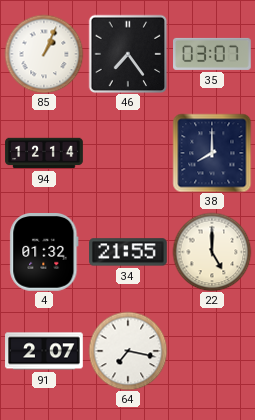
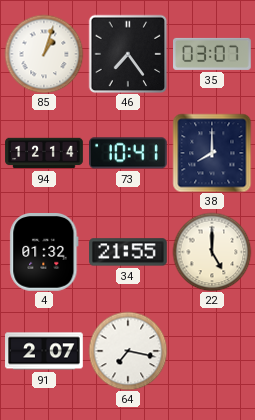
85: 1:04 -> 1:03
73: none -> 10:41
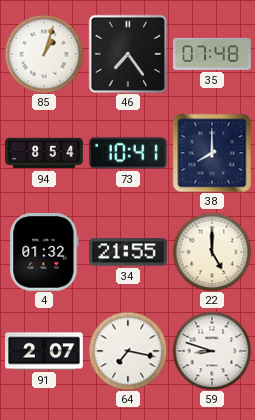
35: 03:07 -> 07:48
94: 12:14 -> 8:54
59: none -> 8:48
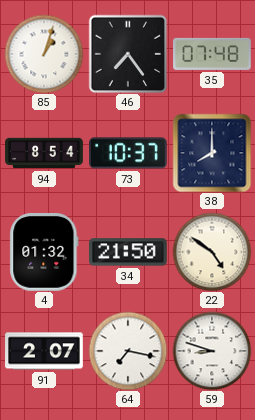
73: 10:41 -> 10:37
34: 21:55 -> 21:50
22: 5:00 -> 4:51
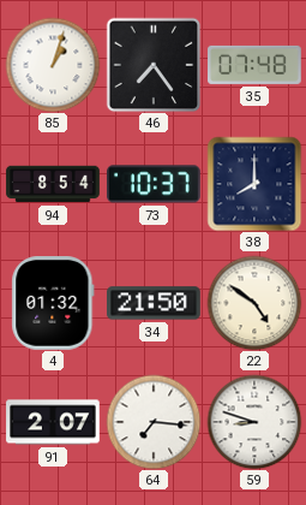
64: 7:17 -> 7:16
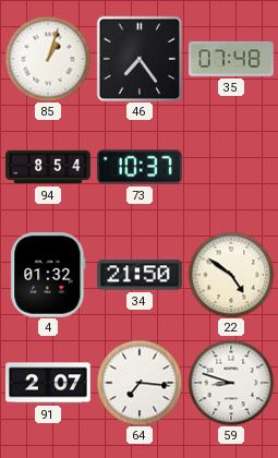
38: 8:00 -> none
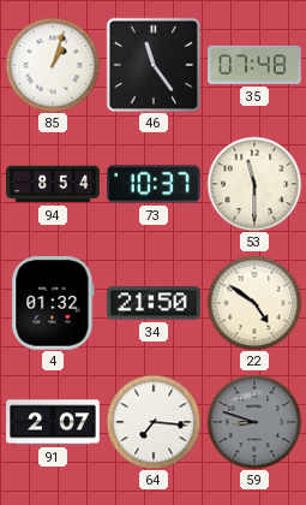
46: 7:24 -> 11:24
53: none -> 11:30
59 dial: white -> grey
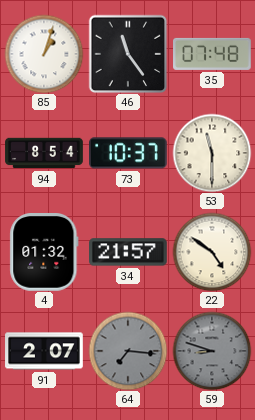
34: 21:50 -> 21:57
64 dial: white -> grey
